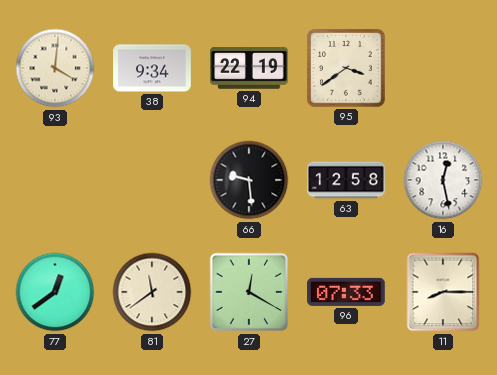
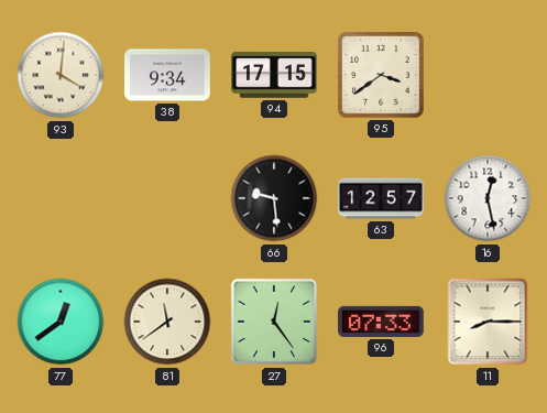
94: 22:19 -> 17:15
63: 12:58 -> 12:57
27: 12:20 -> 12:24
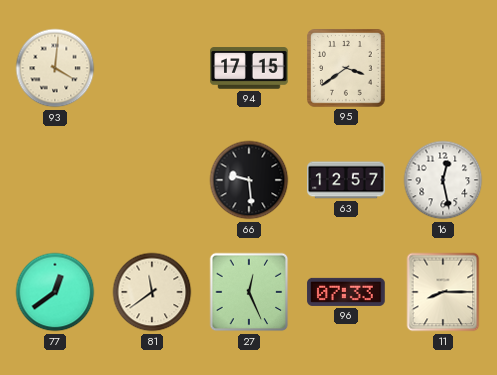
38: 9:34 -> none
27: 12:24 -> 12:26
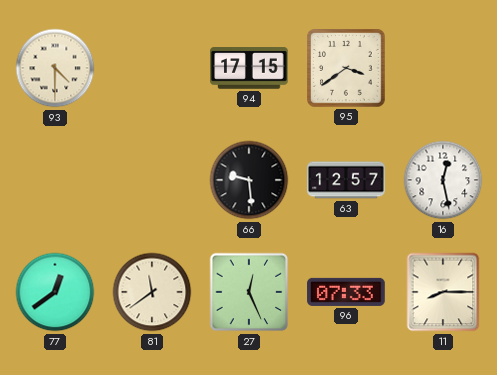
93: 4:01 -> 4:30
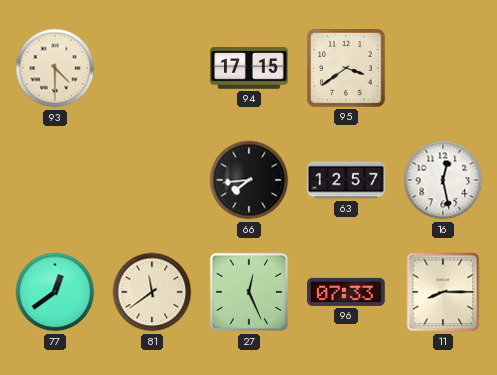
66: 9:29 -> 7:44
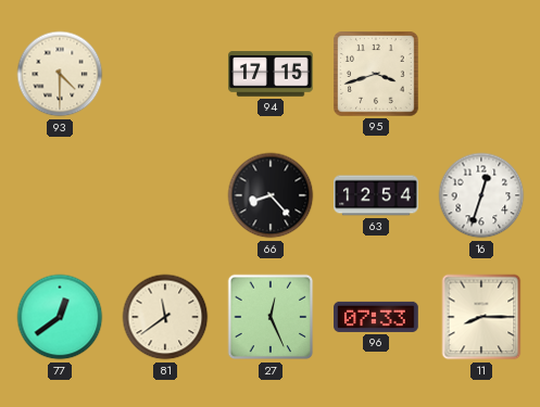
95: 3:39 -> 3:42
66: 7:44 -> 8:23
63: 12:57 -> 12:54
16: 12:28 -> 12:33
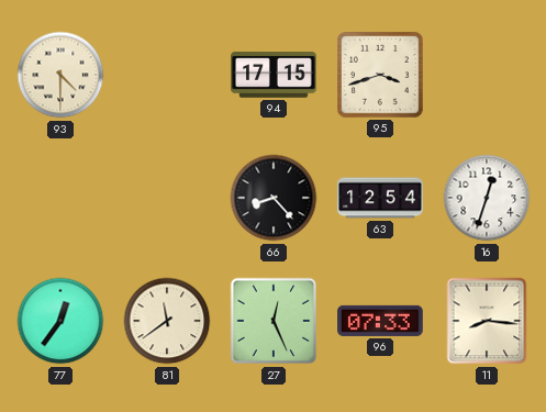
77: 12:39 -> 12:36
11: 8:15 -> 8:16
